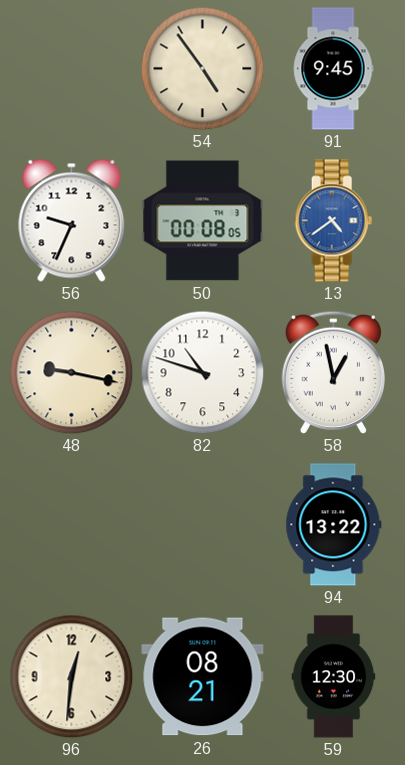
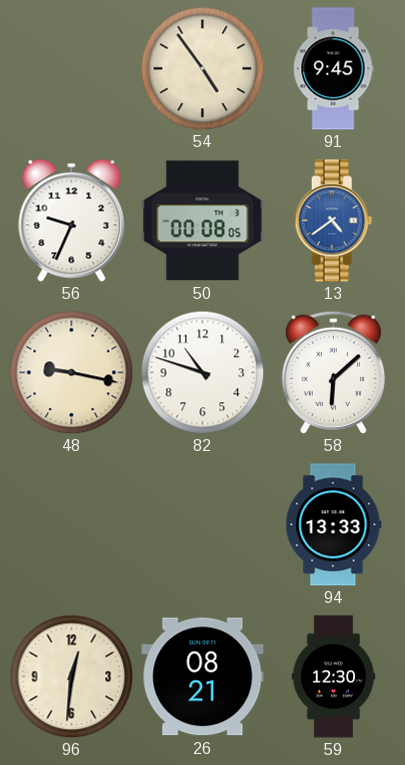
58: 12:58 -> 6:08
94: 13:22 -> 13:33
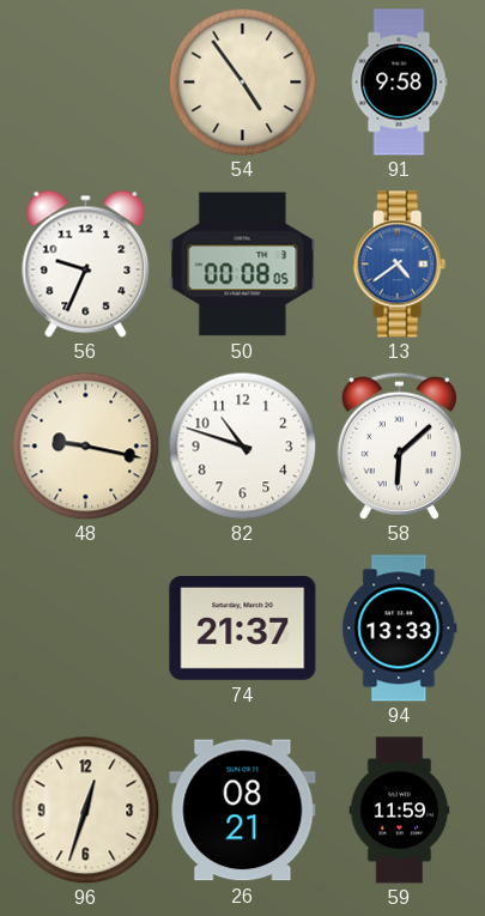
91: 9:45 -> 9:58
74: none -> 21:37
96: 12:31 -> 12:33
59: 12:30 -> 11:59
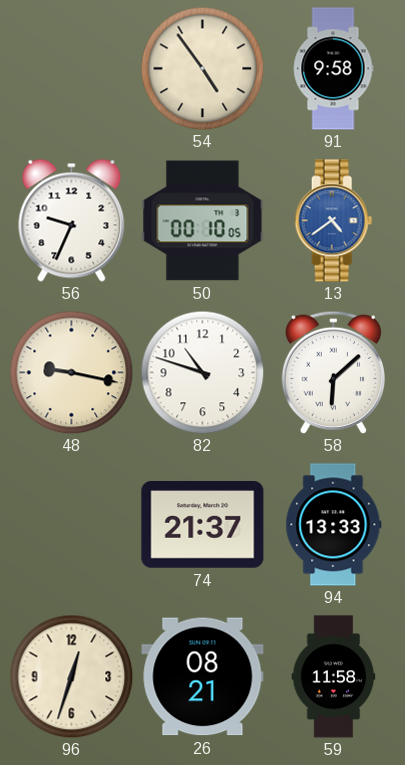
50: 00:08 -> 00:10
59: 11:59 -> 11:58
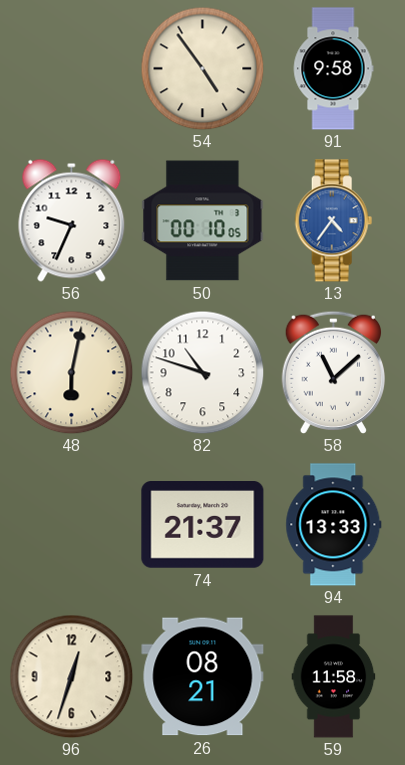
13: 4:39 -> 4:36
48: 9:17 -> 6:02
58: 6:08 -> 11:08
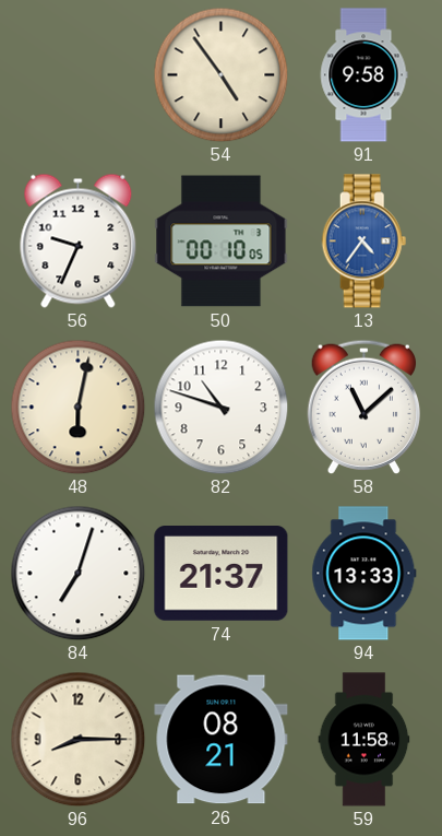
84: none -> 7:03
96: 12:33 -> 8:15
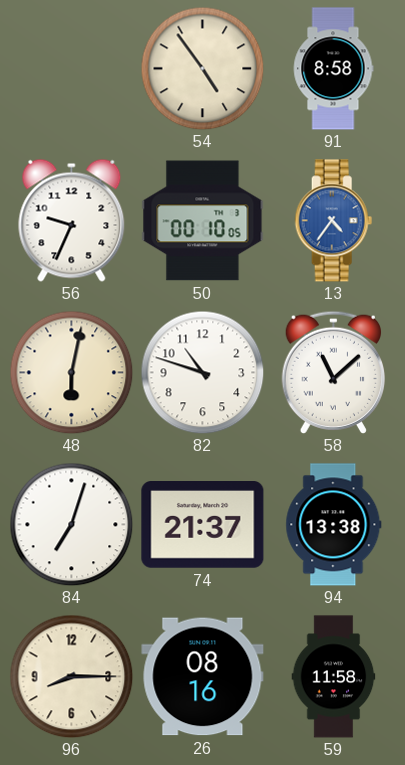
91: 9:58 -> 8:58
94: 13:33 -> 13:38
26: 08:21 -> 08:16
